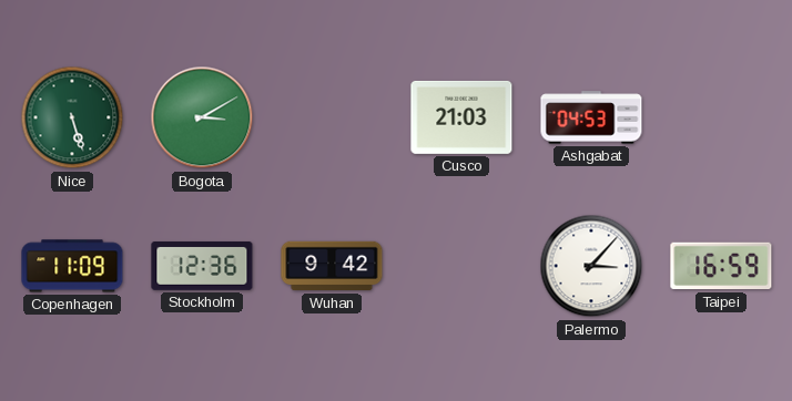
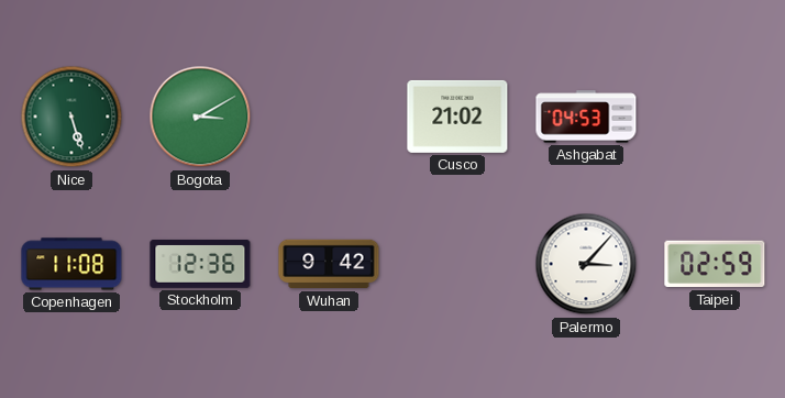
Cusco: 21:03 -> 21:02
Copenhagen: 11:09 -> 11:08
Taipei: 16:59 -> 02:59
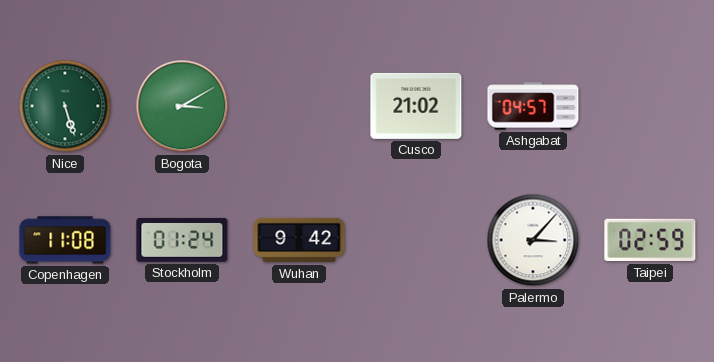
Ashgabat: 04:53 -> 04:57
Stockholm: 12:36 -> 01:24
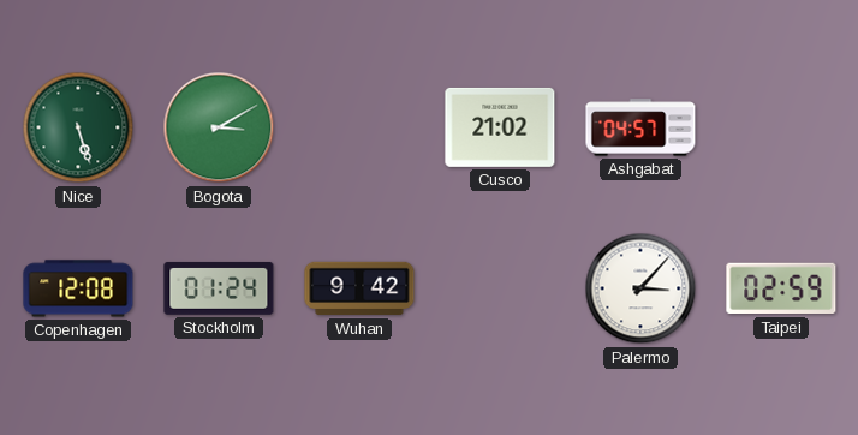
Copenhagen: 11:08 -> 12:08
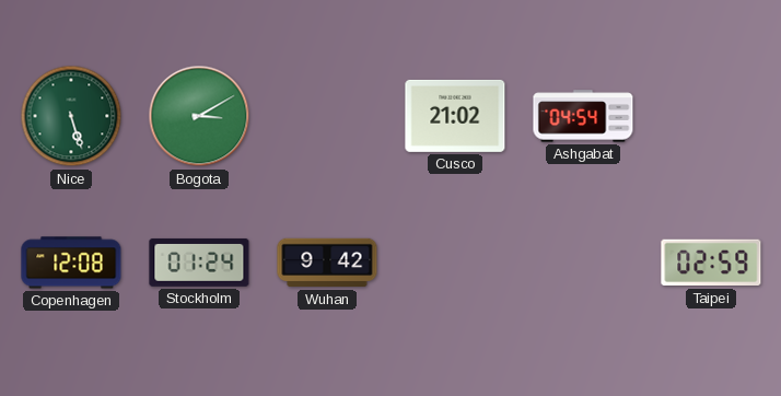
Ashgabat: 04:57 -> 04:54
Palermo: 3:07 -> none
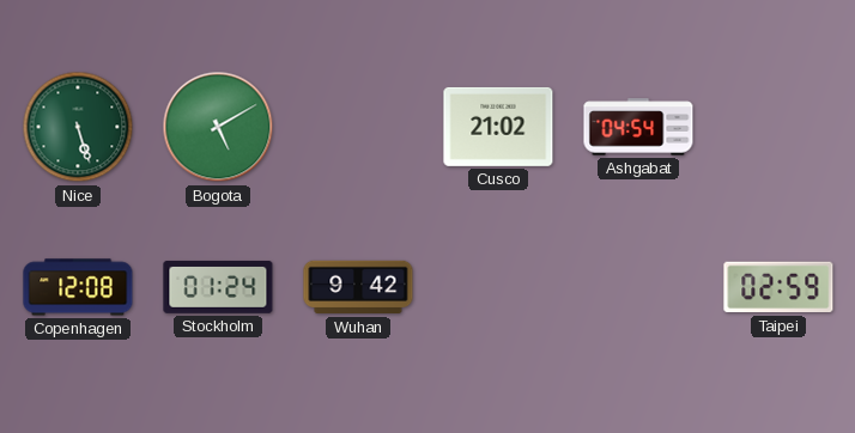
Bogota: 3:10 -> 5:10
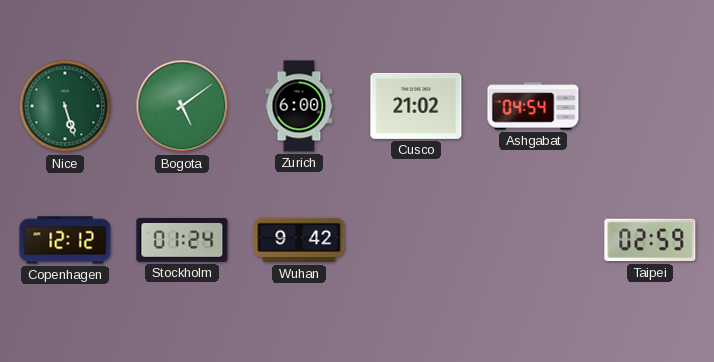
Bogota: 5:10 -> 5:09
Zurich: none -> 6:00
Copenhagen: 12:08 -> 12:12
